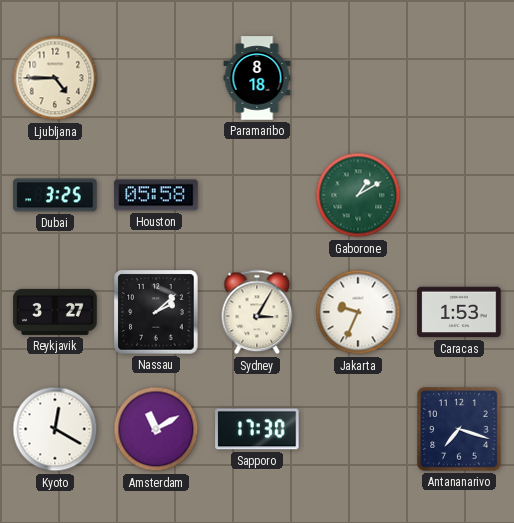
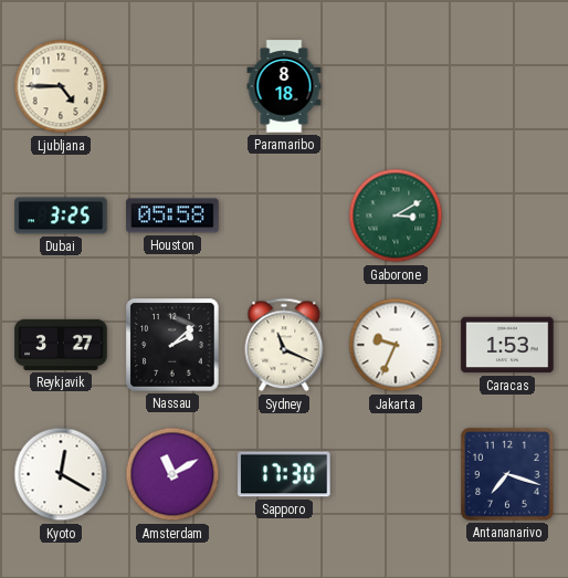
Gaborone: 1:10 -> 3:10
Sydney: 3:05 -> 11:19
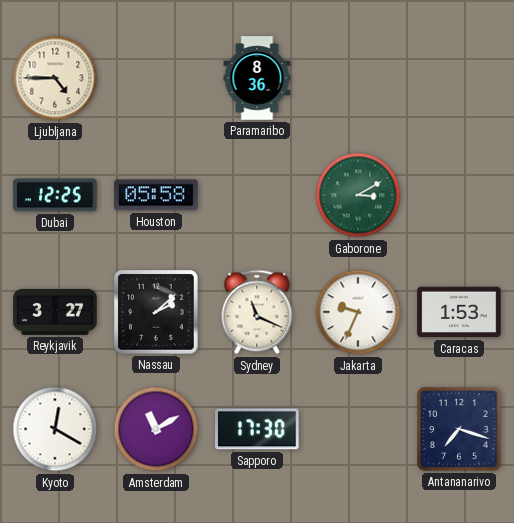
Paramaribo: 8:18 -> 8:36
Dubai: 3:25 -> 12:25
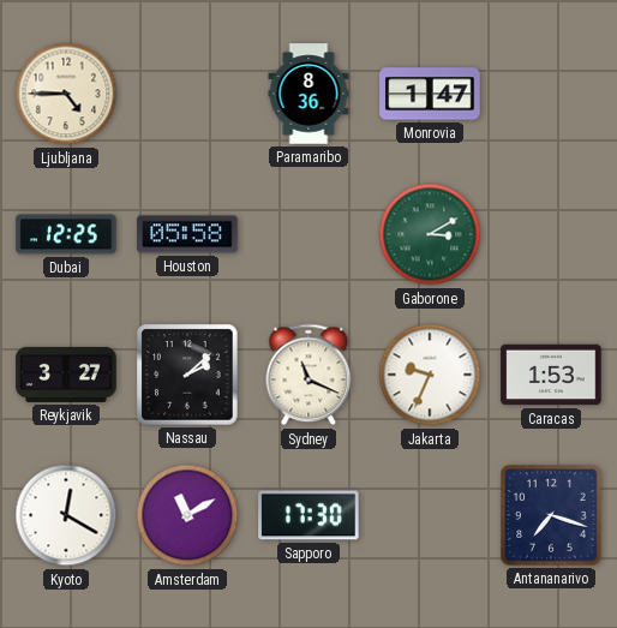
Monrovia: none -> 1:47
